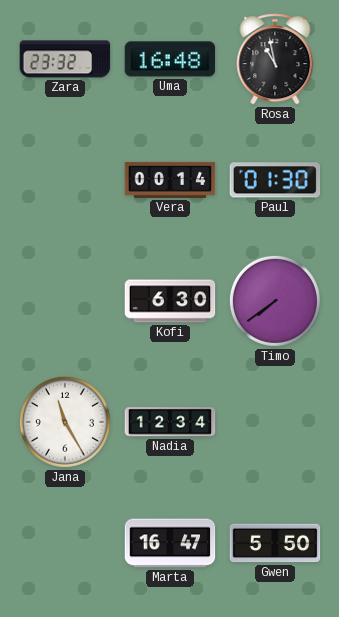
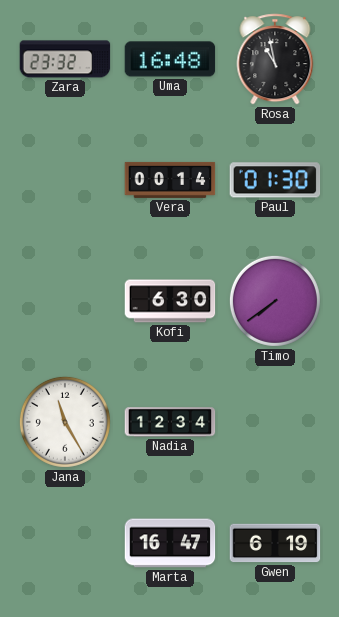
Gwen: 5:50 -> 6:19
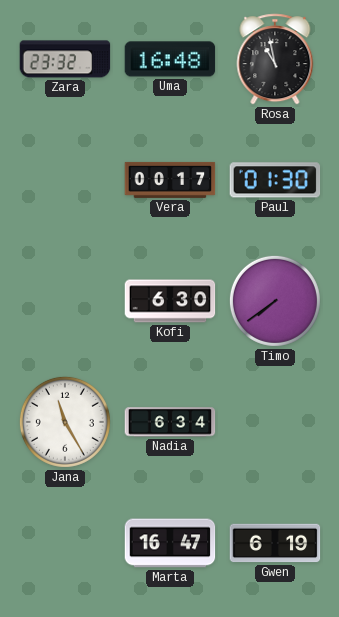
Vera: 00:14 -> 00:17
Nadia: 12:34 -> 6:34
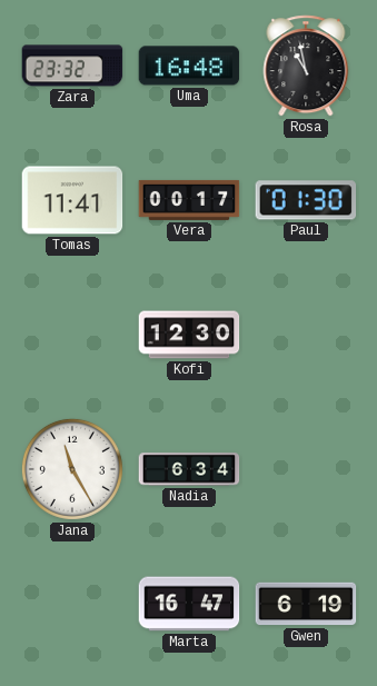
Tomas: none -> 11:41
Kofi: 6:30 -> 12:30
Timo: 7:39 -> none
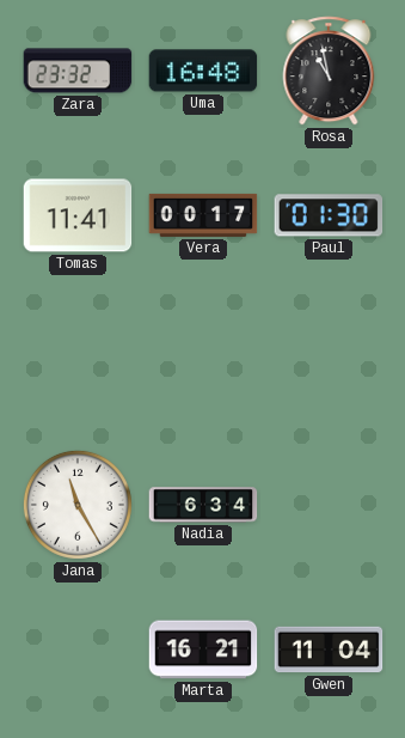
Kofi: 12:30 -> none
Marta: 16:47 -> 16:21
Gwen: 6:19 -> 11:04
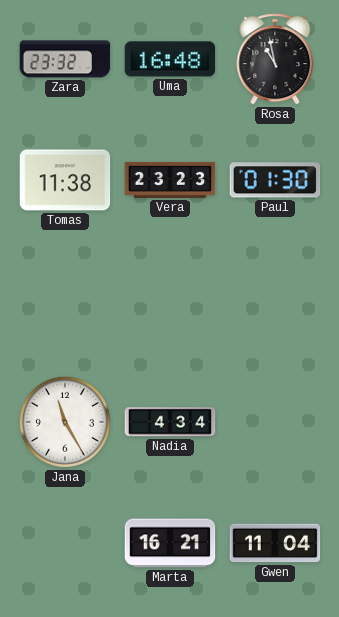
Tomas: 11:41 -> 11:38
Vera: 00:17 -> 23:23
Nadia: 6:34 -> 4:34
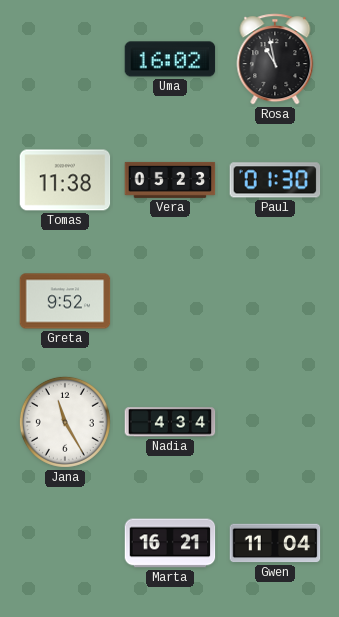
Zara: 23:32 -> none
Uma: 16:48 -> 16:02
Vera: 23:23 -> 05:23
Greta: none -> 9:52
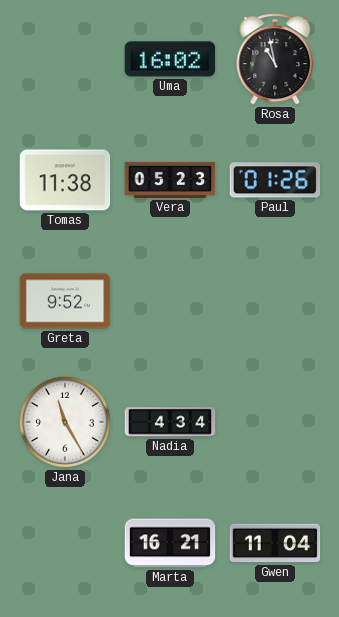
Paul: 01:30 -> 01:26
